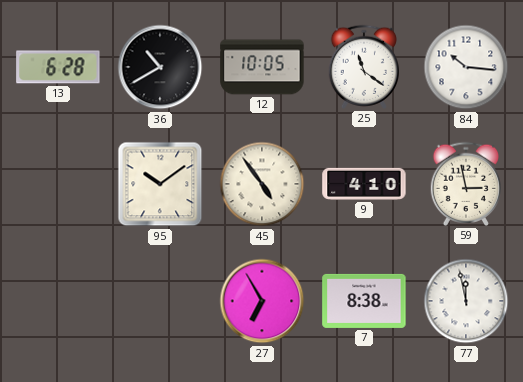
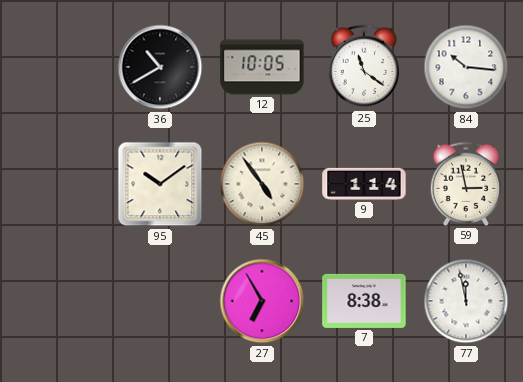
13: 6:28 -> none
9: 4:10 -> 1:14
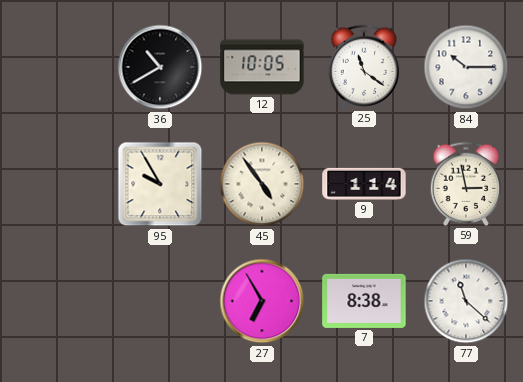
84: 10:16 -> 10:15
95: 10:09 -> 9:55
77: 11:58 -> 11:22
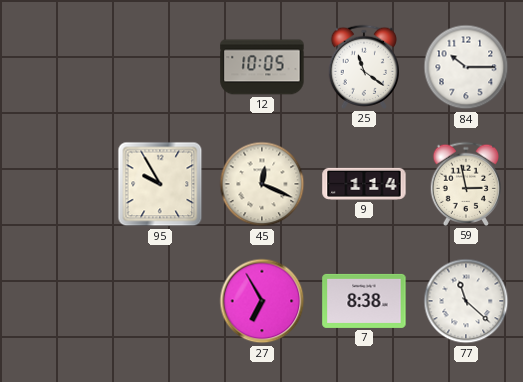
36: 10:40 -> none
45: 4:54 -> 12:19
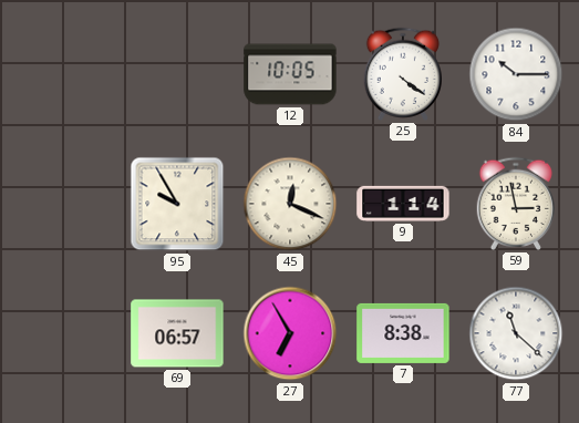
25: 11:21 -> 4:21
69: none -> 06:57
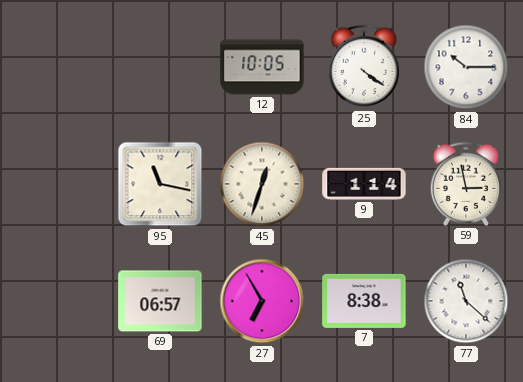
95: 9:55 -> 11:17
45: 12:19 -> 12:33
